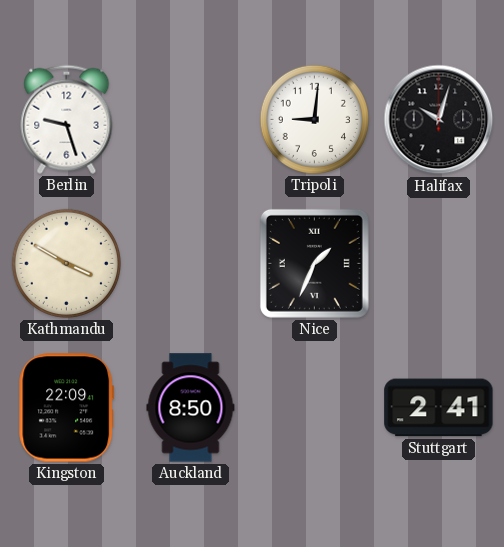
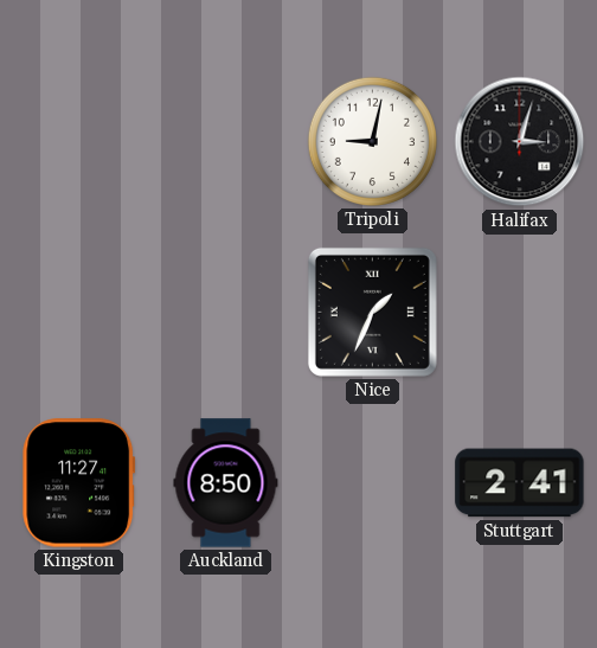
Berlin: 9:27 -> none
Tripoli: 9:01 -> 9:02
Halifax: 10:03 -> 3:03
Kathmandu: 3:50 -> none
Kingston: 22:09 -> 11:27
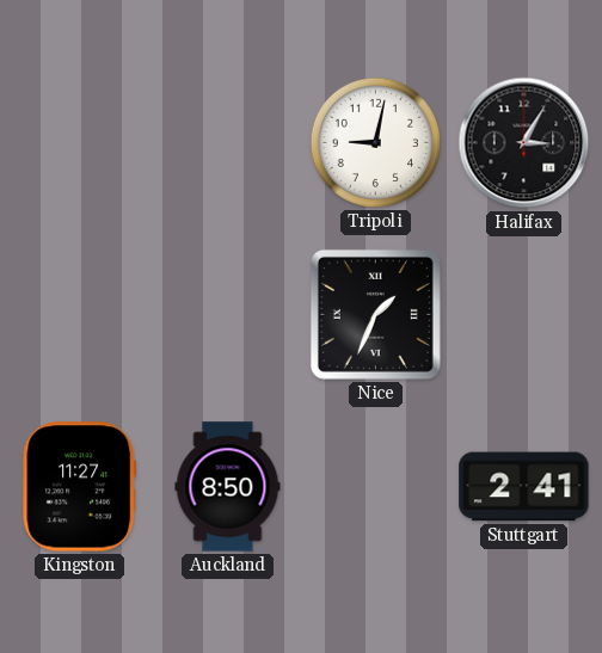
Halifax: 3:03 -> 3:05
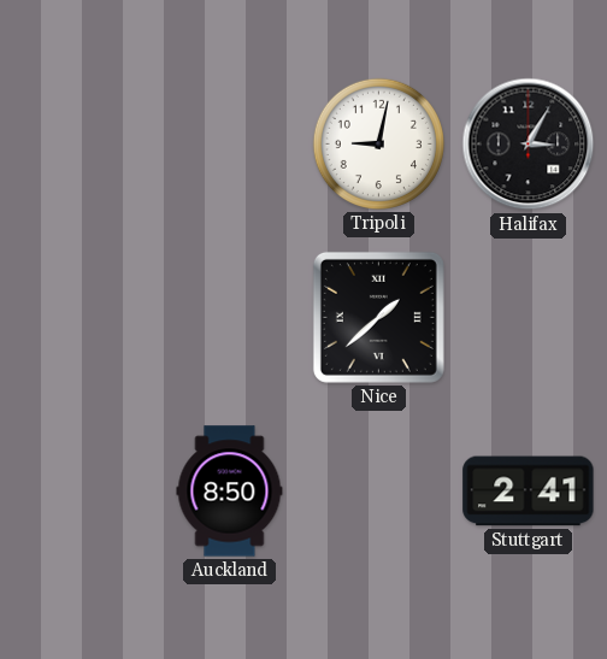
Nice: 1:34 -> 1:38
Kingston: 11:27 -> none
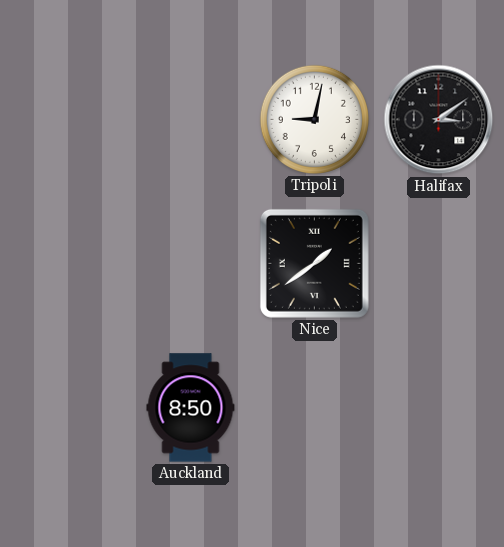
Halifax: 3:05 -> 3:09
Nice: 1:38 -> 1:39
Stuttgart: 2:41 -> none
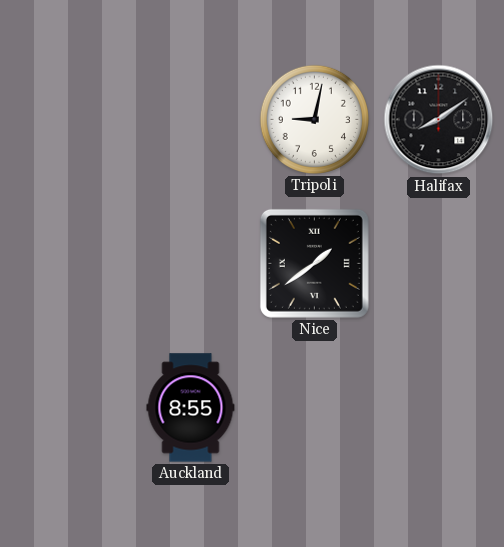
Halifax: 3:09 -> 8:09
Auckland: 8:50 -> 8:55
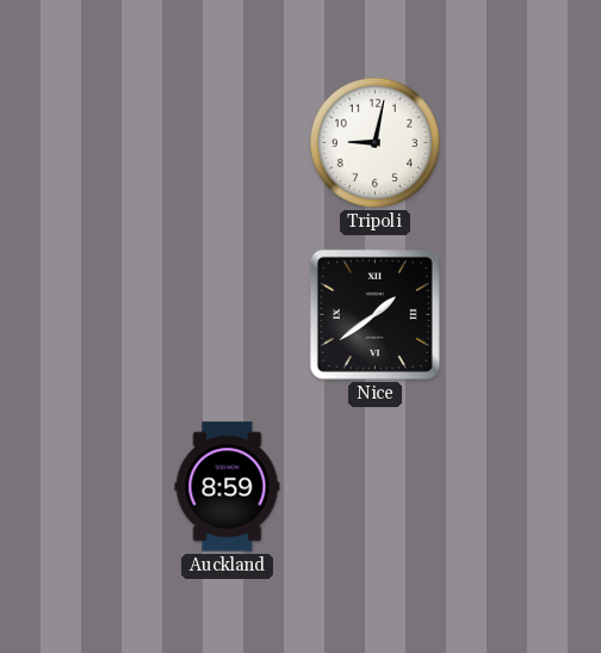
Halifax: 8:09 -> none
Auckland: 8:55 -> 8:59
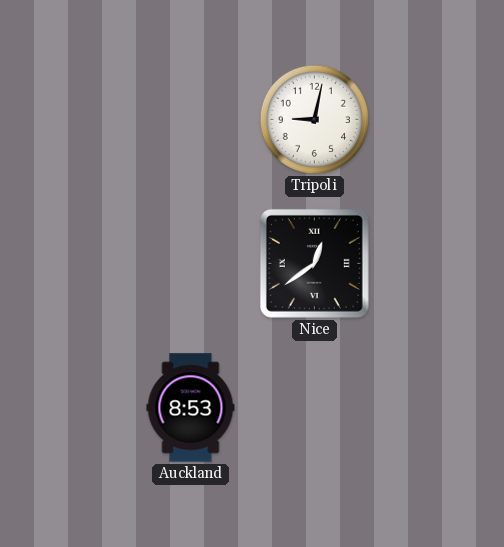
Nice: 1:39 -> 12:39
Auckland: 8:59 -> 8:53
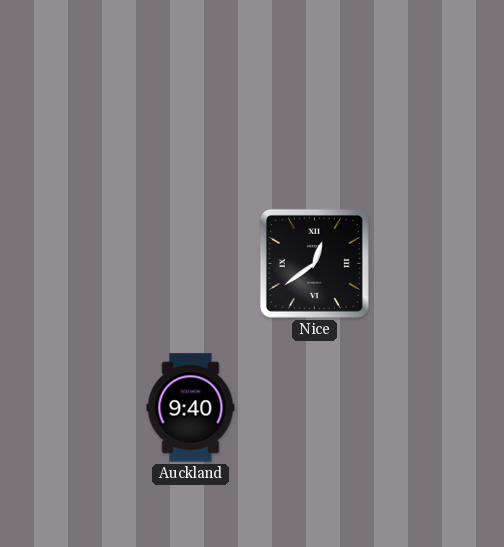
Tripoli: 9:02 -> none
Auckland: 8:53 -> 9:40
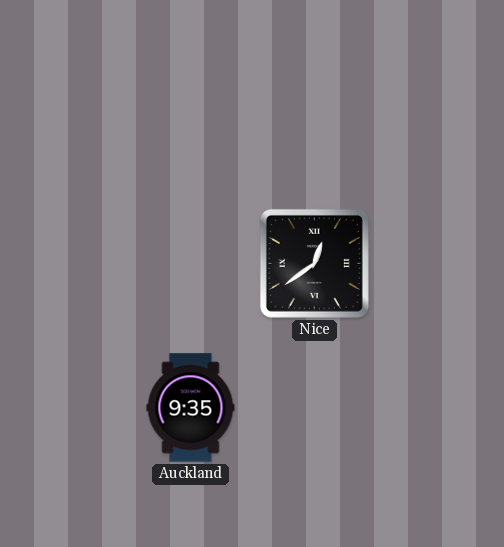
Auckland: 9:40 -> 9:35
